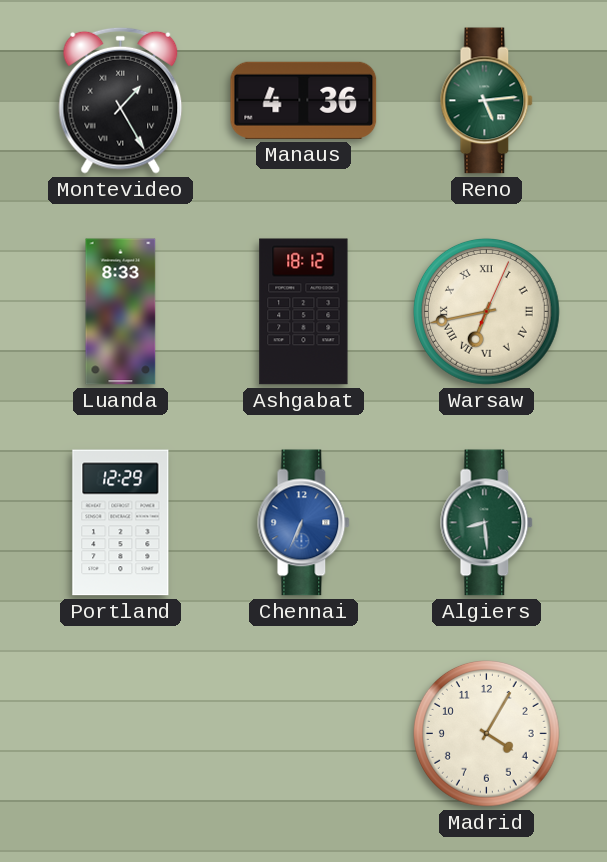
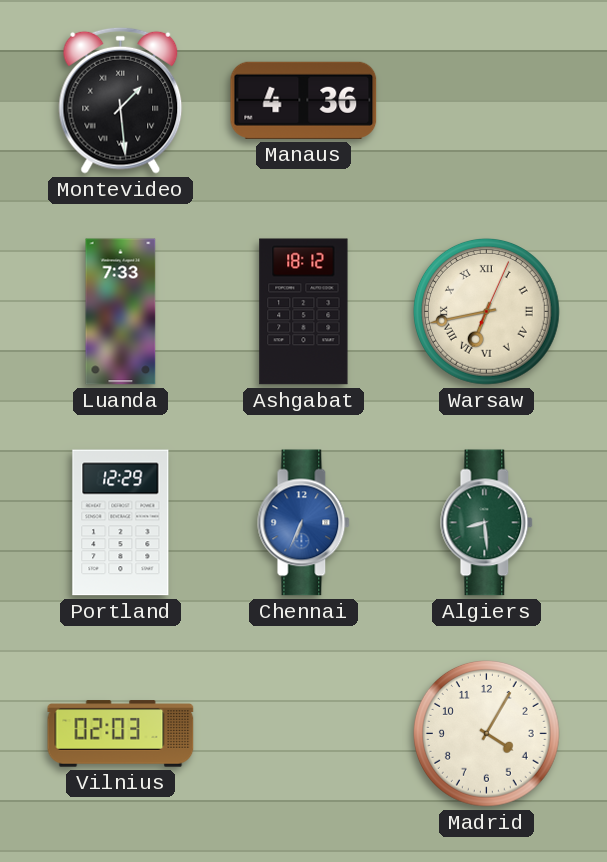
Montevideo: 1:25 -> 1:29
Reno: 5:14 -> none
Luanda: 8:33 -> 7:33
Vilnius: none -> 02:03
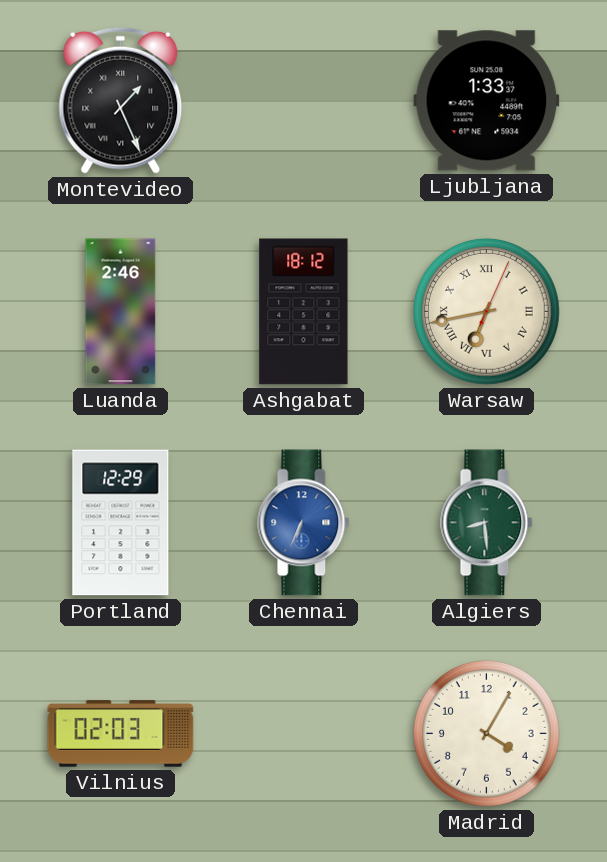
Montevideo: 1:29 -> 1:26
Manaus: 4:36 -> none
Ljubljana: none -> 1:33
Luanda: 7:33 -> 2:46
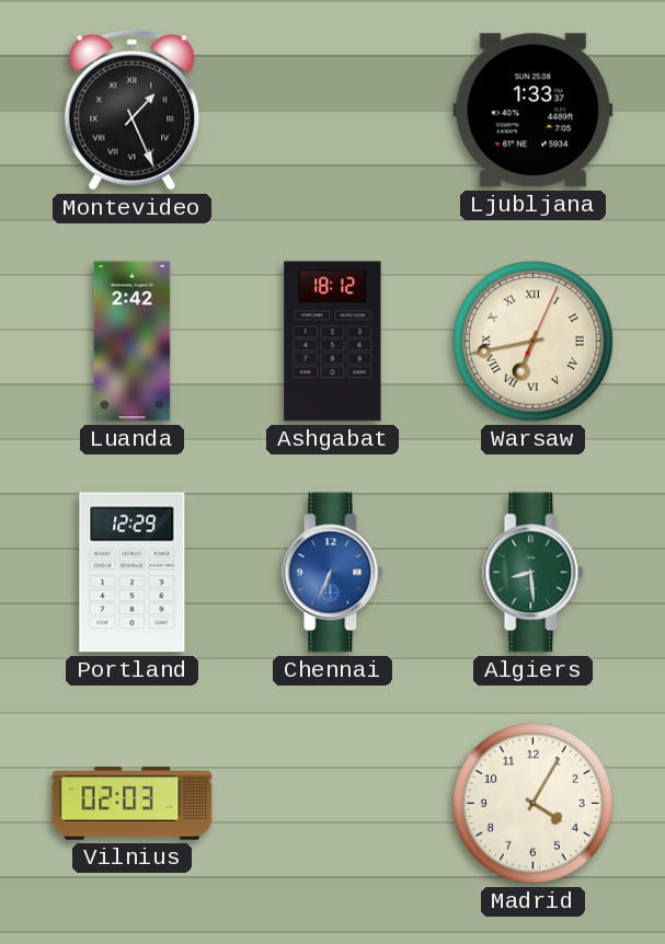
Luanda: 2:46 -> 2:42
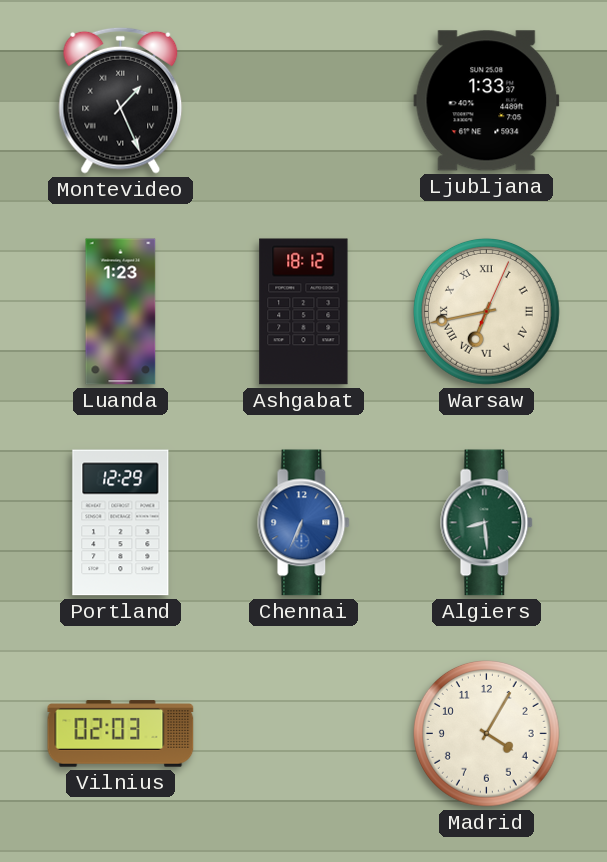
Luanda: 2:42 -> 1:23
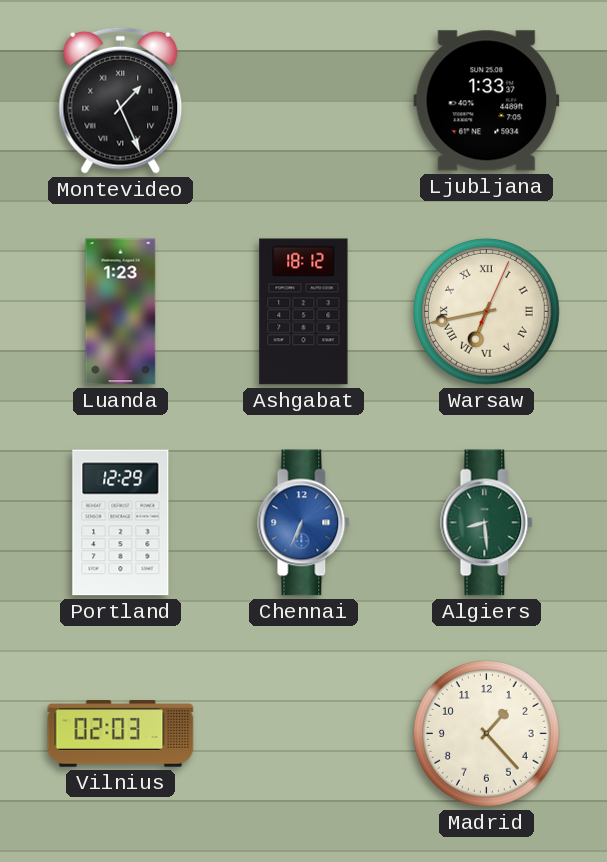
Madrid: 4:05 -> 1:23
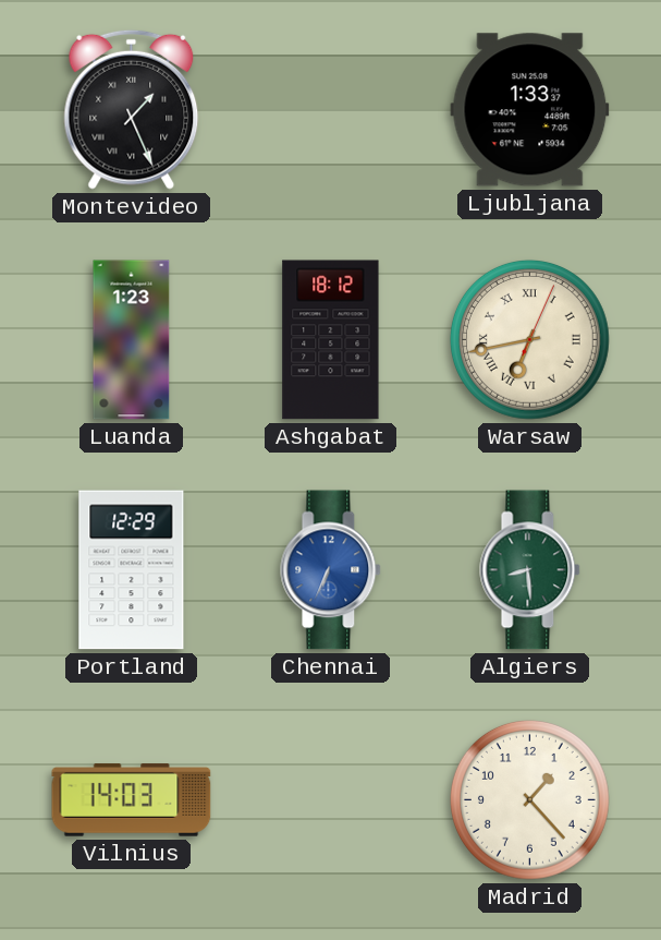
Vilnius: 02:03 -> 14:03
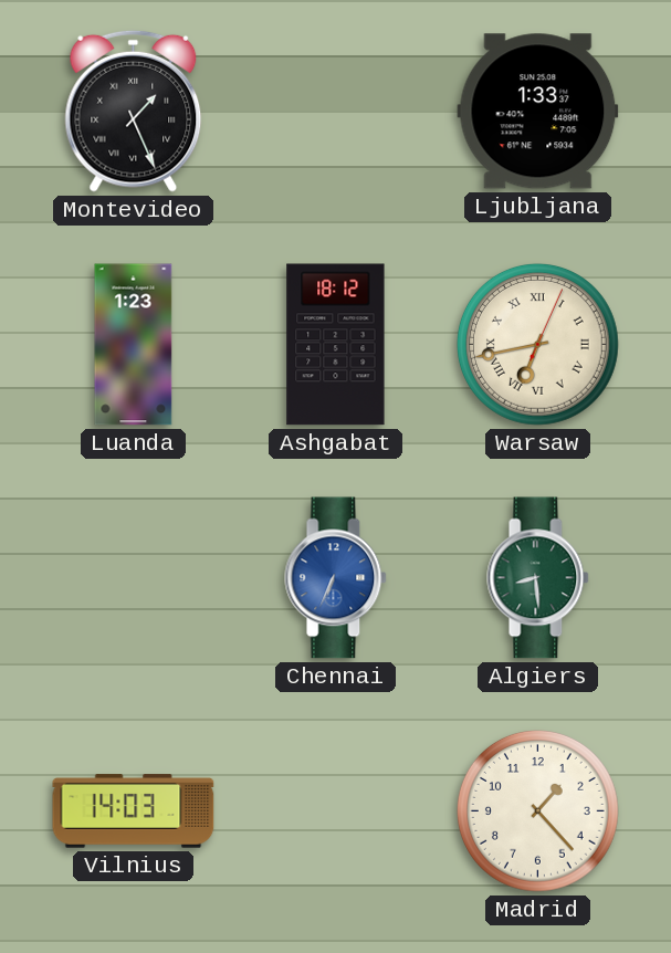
Portland: 12:29 -> none
